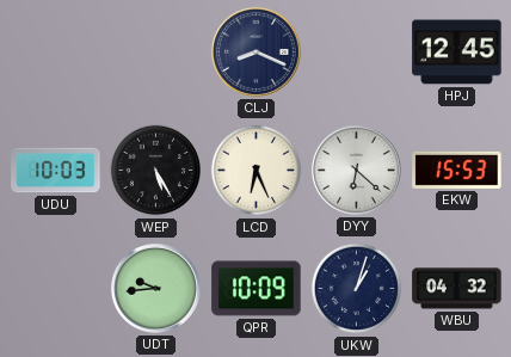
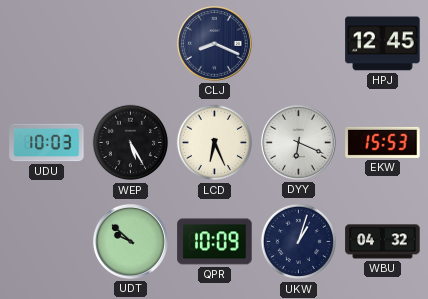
DYY: 6:22 -> 6:19
UDT: 9:44 -> 9:52
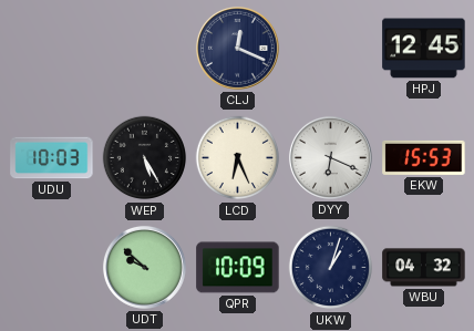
CLJ: 8:19 -> 12:19
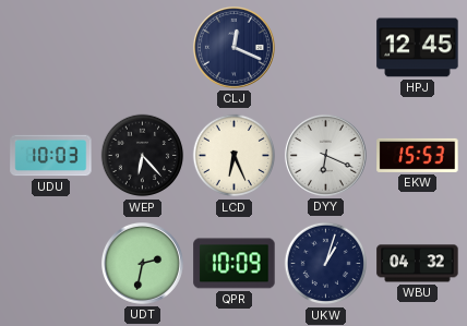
WEP: 5:25 -> 6:23
UDT: 9:52 -> 2:32
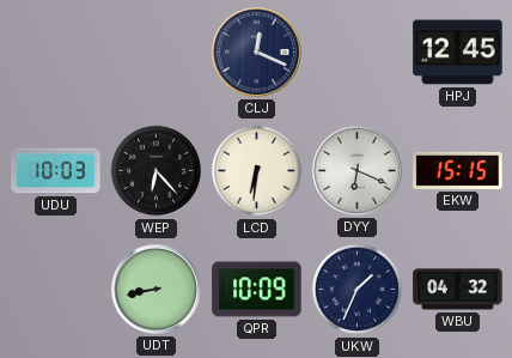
LCD: 6:26 -> 6:31
EKW: 15:53 -> 15:15
UDT: 2:32 -> 8:43
UKW: 1:03 -> 1:34
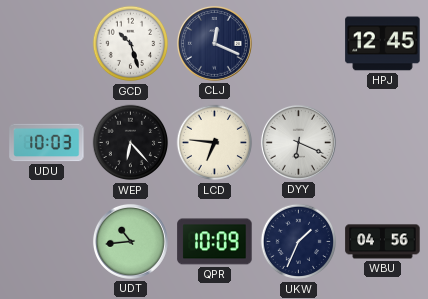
GCD: none -> 10:27
LCD: 6:31 -> 6:46
EKW: 15:15 -> none
UDT: 8:43 -> 10:44
WBU: 04:32 -> 04:56
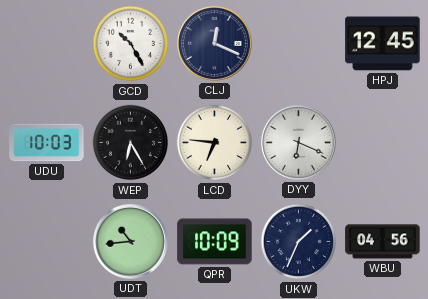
GCD: 10:27 -> 10:25
WEP: 6:23 -> 6:25
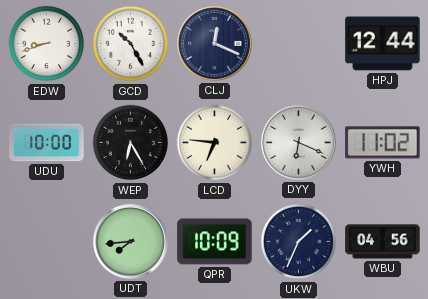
EDW: none -> 8:42
HPJ: 12:45 -> 12:44
UDU: 10:03 -> 10:00
YWH: none -> 11:02
UDT: 10:44 -> 7:44
